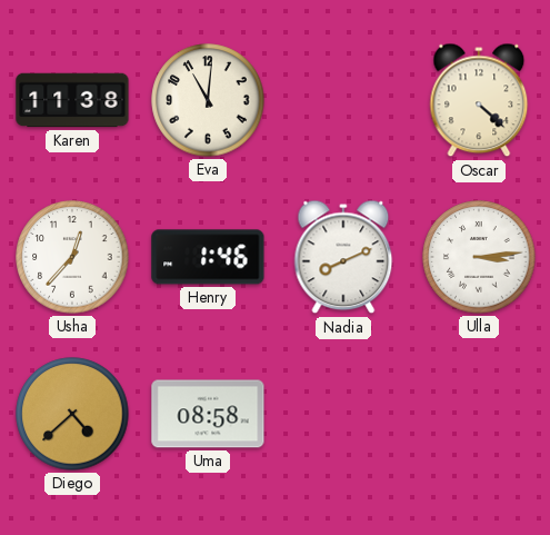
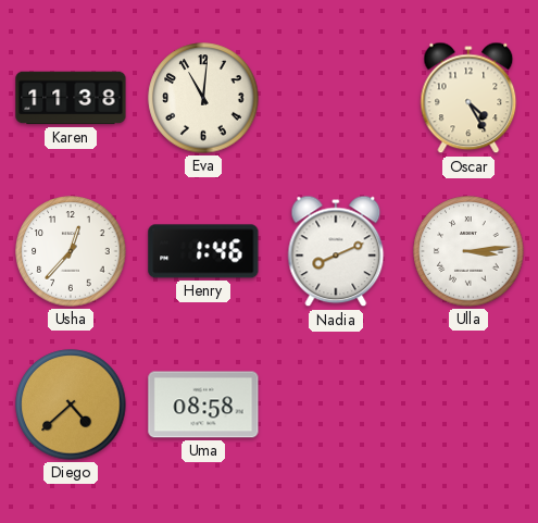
Oscar: 4:22 -> 4:25
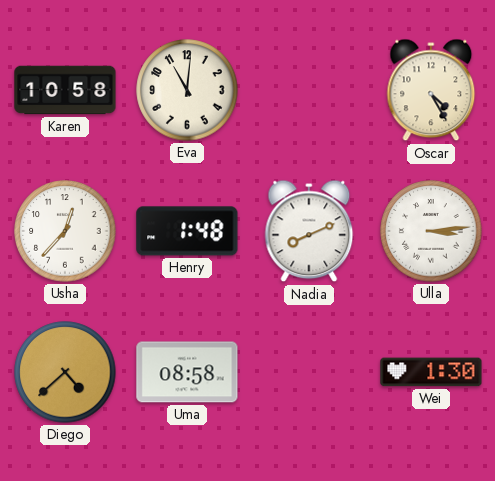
Karen: 11:38 -> 10:58
Henry: 1:46 -> 1:48
Wei: none -> 1:30
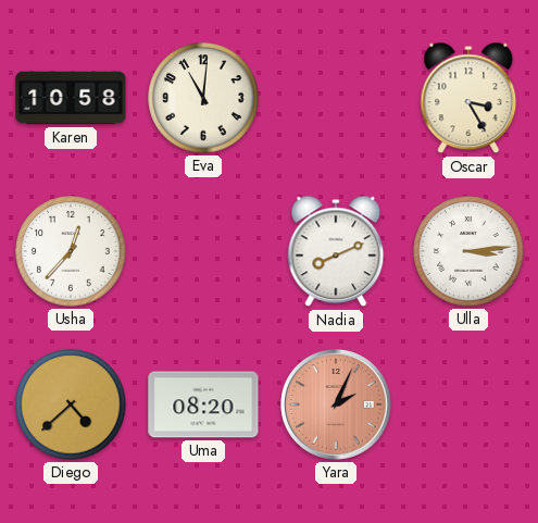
Oscar: 4:25 -> 3:25
Henry: 1:48 -> none
Uma: 08:58 -> 08:20
Yara: none -> 2:04
Wei: 1:30 -> none
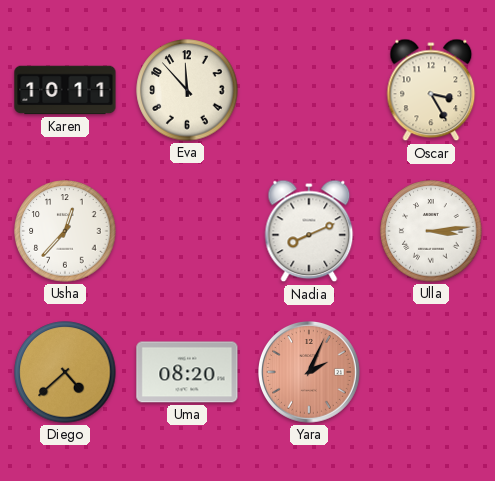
Karen: 10:58 -> 10:11
Eva: 11:01 -> 11:53
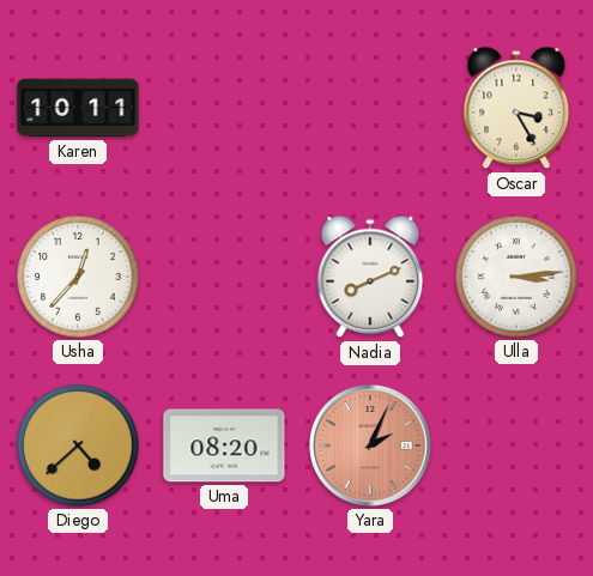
Eva: 11:53 -> none
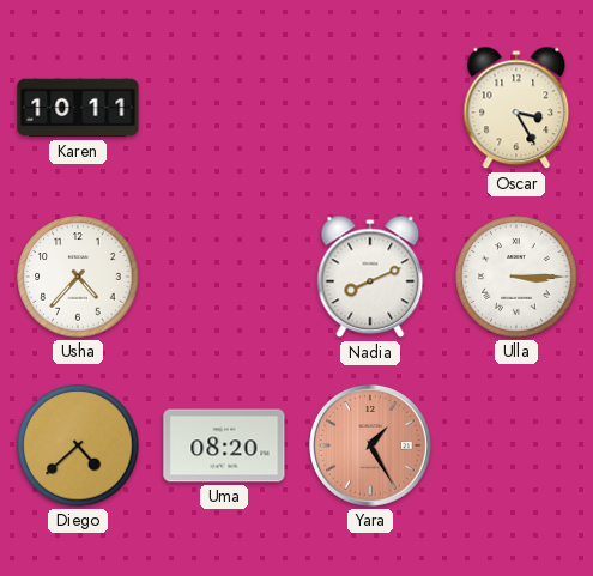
Usha: 12:37 -> 4:37
Ulla: 3:14 -> 3:15
Yara: 2:04 -> 1:25
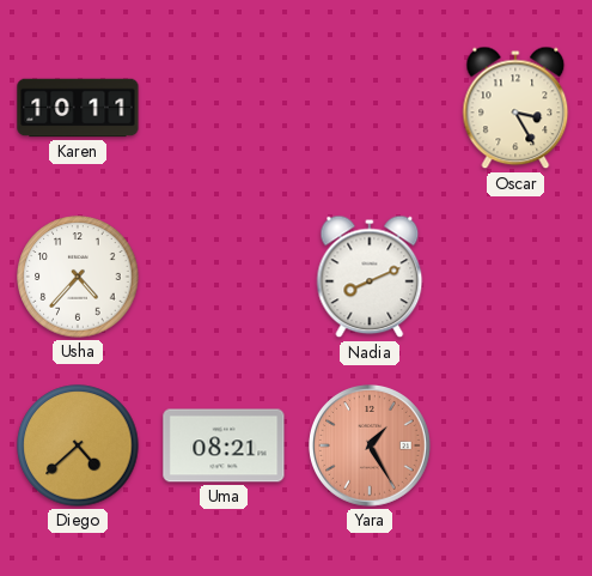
Ulla: 3:15 -> none
Uma: 08:20 -> 08:21
